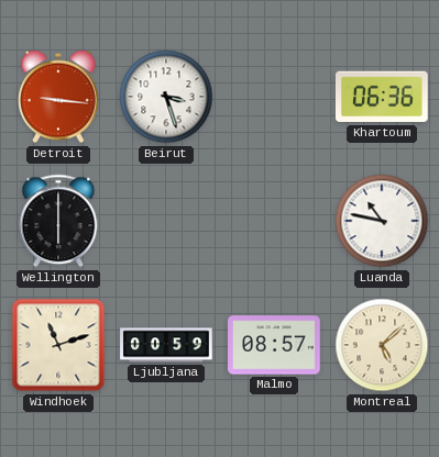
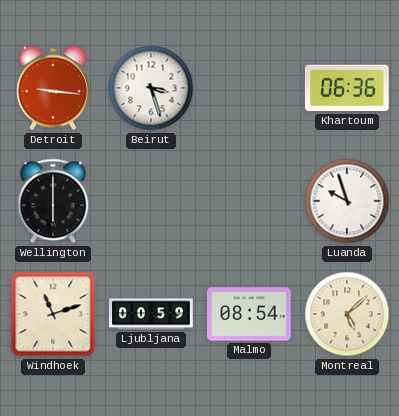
Luanda: 10:47 -> 9:57
Malmo: 08:57 -> 08:54
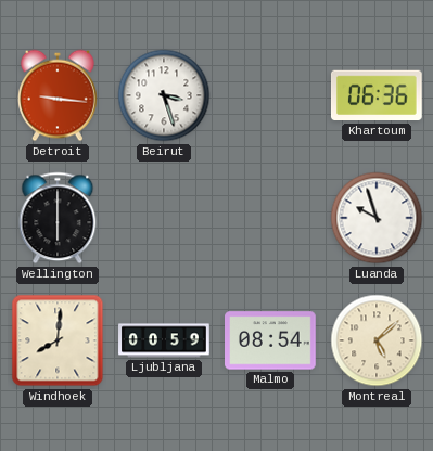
Windhoek: 11:12 -> 8:01
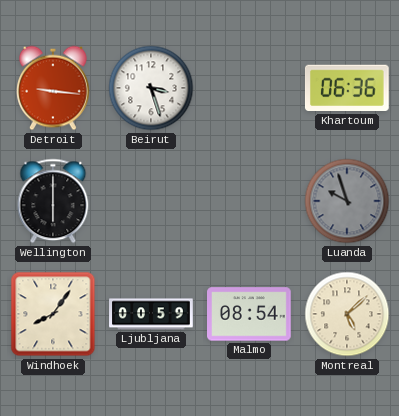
Luanda dial: white -> grey
Windhoek: 8:01 -> 8:06
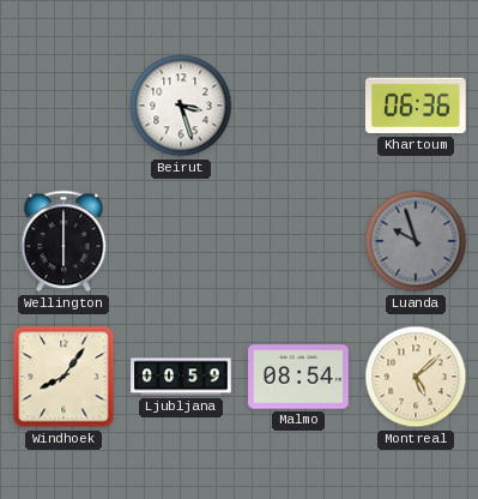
Detroit: 9:16 -> none
